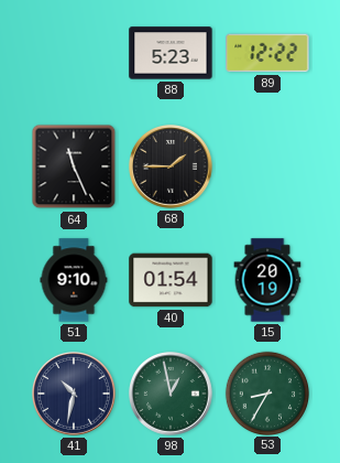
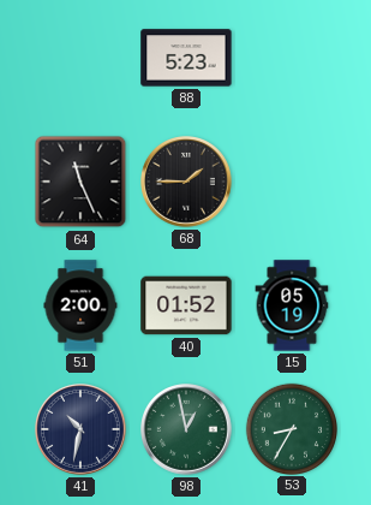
89: 12:22 -> none
51: 9:10 -> 2:00
40: 01:54 -> 01:52
15: 20:19 -> 05:19
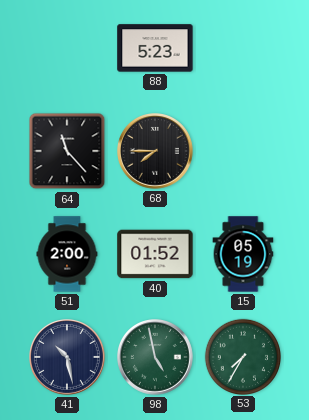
64: 11:26 -> 11:23
68: 1:45 -> 7:45
41: 10:32 -> 10:28
98: 12:58 -> 4:58
53: 8:35 -> 7:35
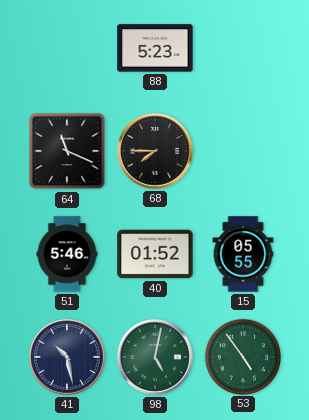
64: 11:23 -> 11:19
51: 2:00 -> 5:46
15: 05:19 -> 05:55
98: 4:58 -> 5:02
53: 7:35 -> 4:54
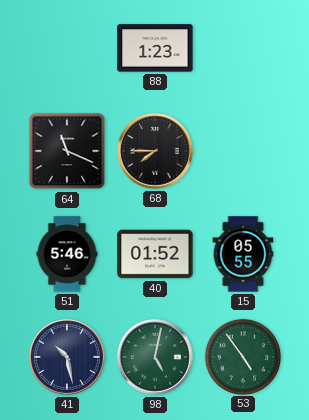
88: 5:23 -> 1:23
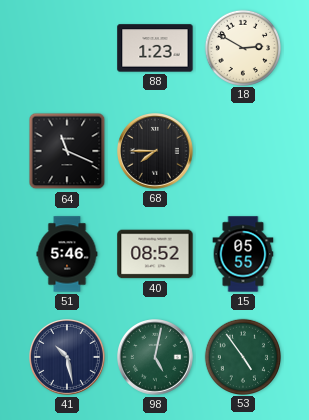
18: none -> 2:50
40: 01:52 -> 08:52
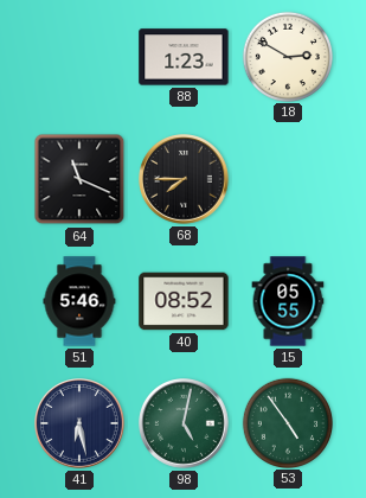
41: 10:28 -> 6:28
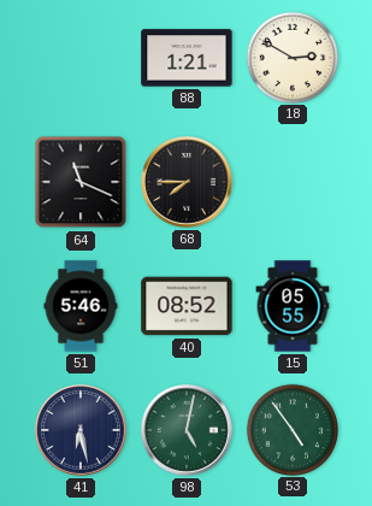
88: 1:23 -> 1:21
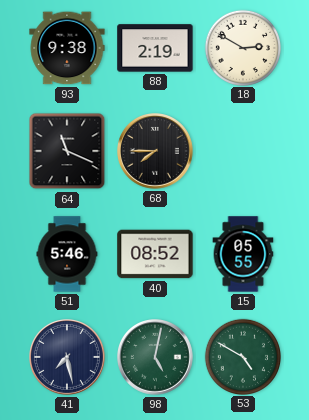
93: none -> 9:38
88: 1:21 -> 2:19
41: 6:28 -> 7:28
53: 4:54 -> 4:50
